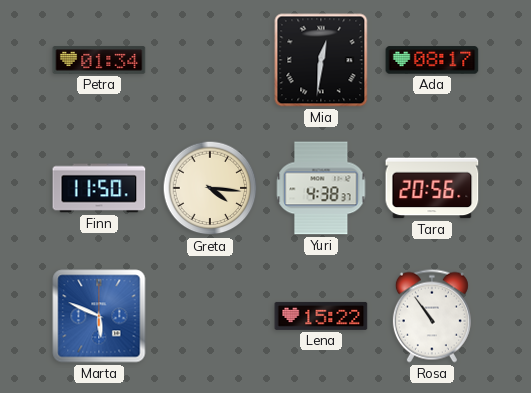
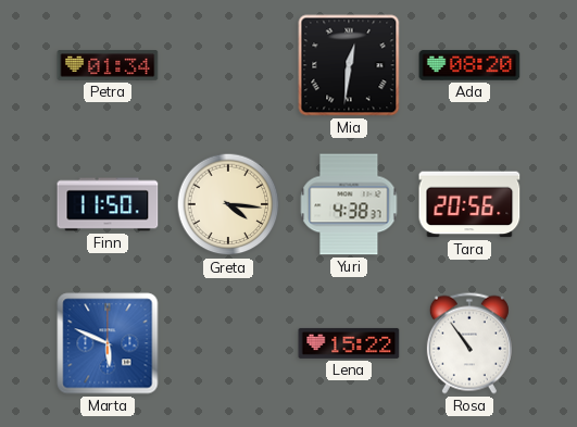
Ada: 08:17 -> 08:20
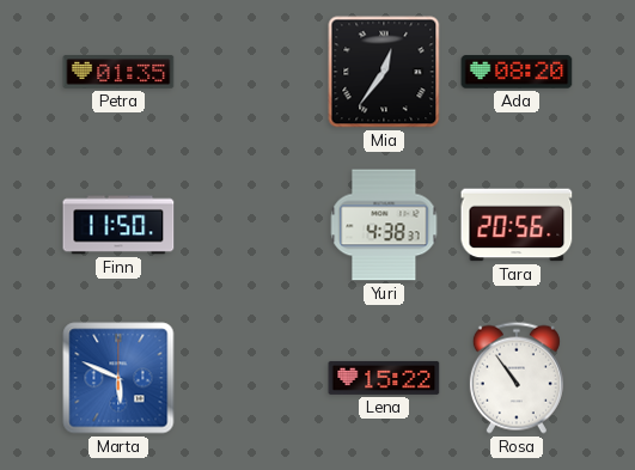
Petra: 01:34 -> 01:35
Mia: 12:31 -> 12:36
Greta: 4:16 -> none
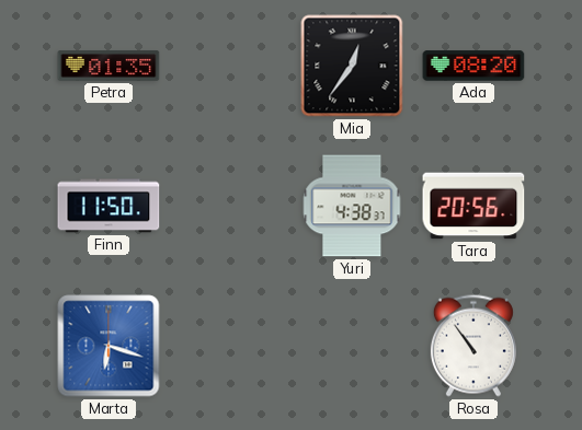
Marta: 5:49 -> 6:18
Lena: 15:22 -> none
